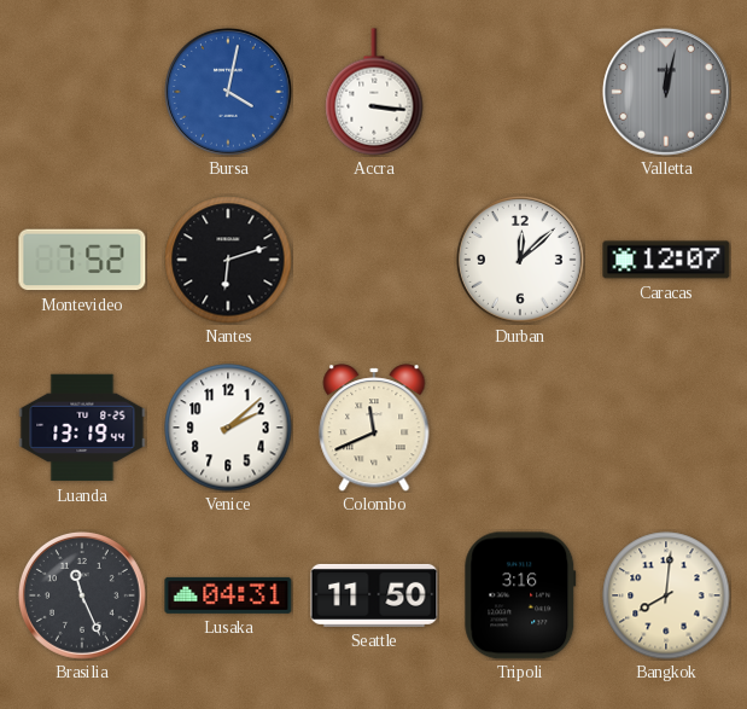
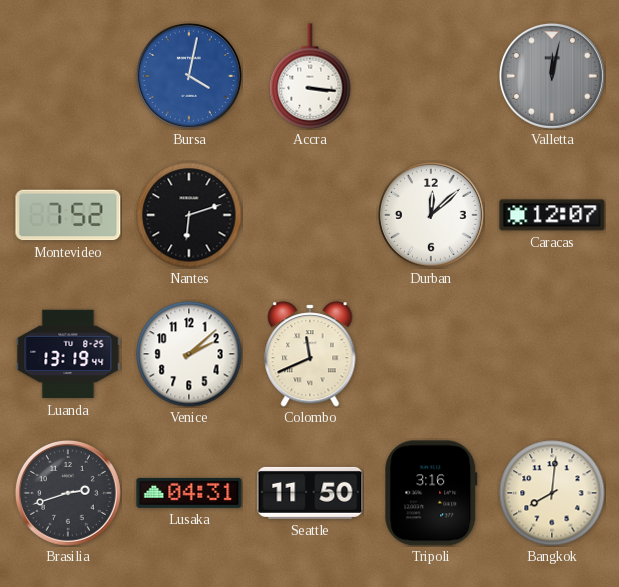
Brasilia: 11:26 -> 2:42
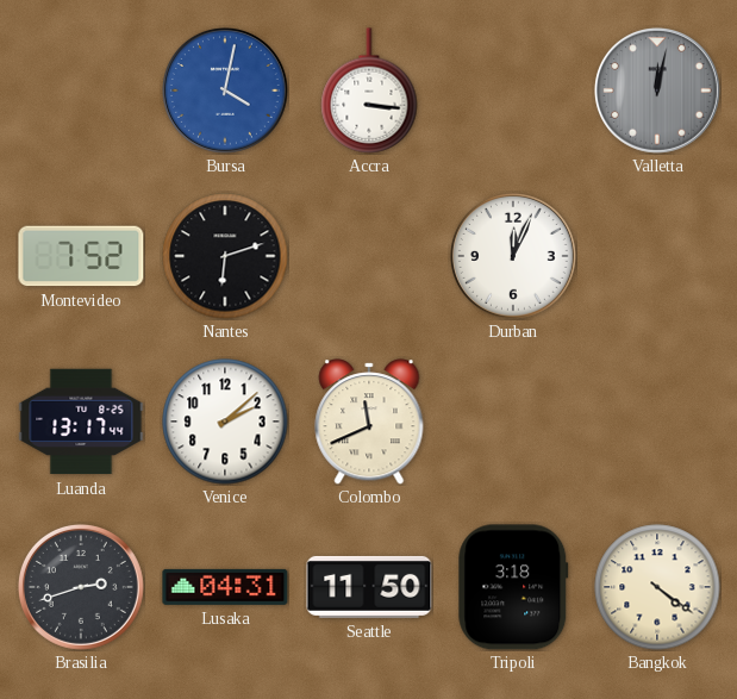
Durban: 12:08 -> 12:04
Caracas: 12:07 -> none
Luanda: 13:19 -> 13:17
Tripoli: 3:16 -> 3:18
Bangkok: 8:01 -> 4:21
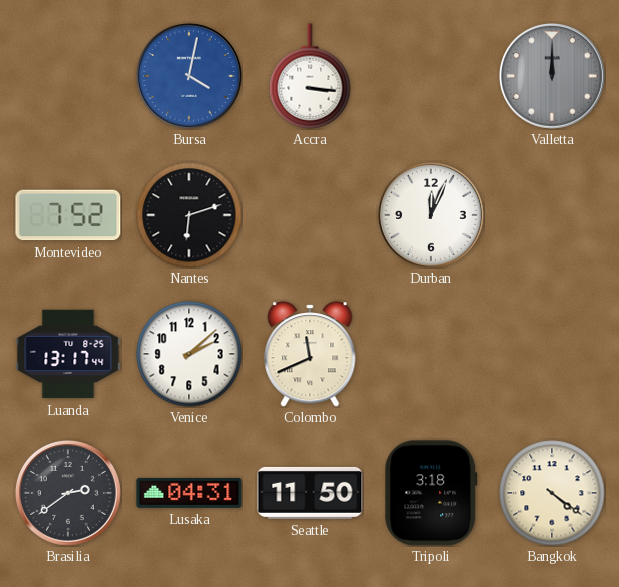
Valletta: 12:02 -> 12:00
Brasilia: 2:42 -> 2:39
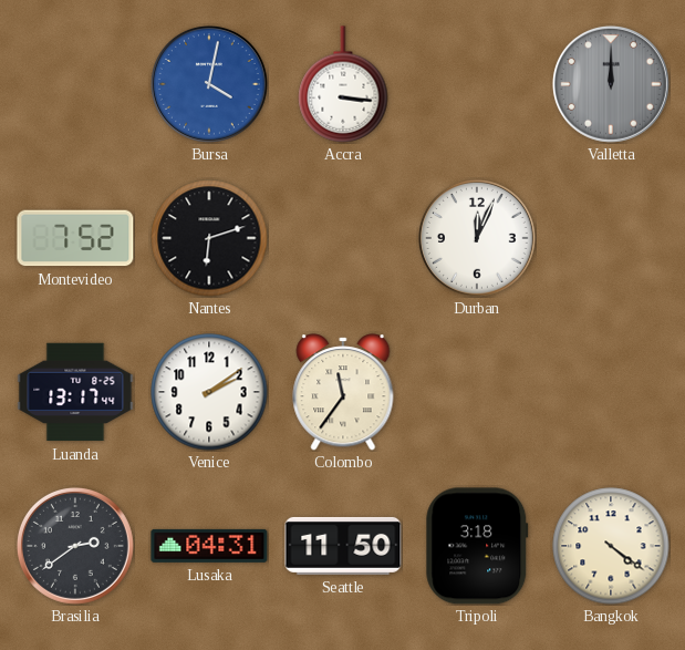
Venice: 2:08 -> 2:09
Colombo: 11:41 -> 11:36
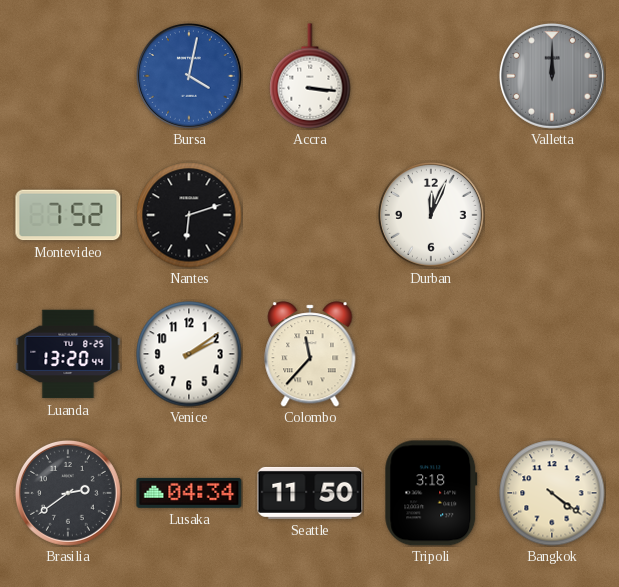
Luanda: 13:17 -> 13:20
Colombo: 11:36 -> 11:37
Lusaka: 04:31 -> 04:34
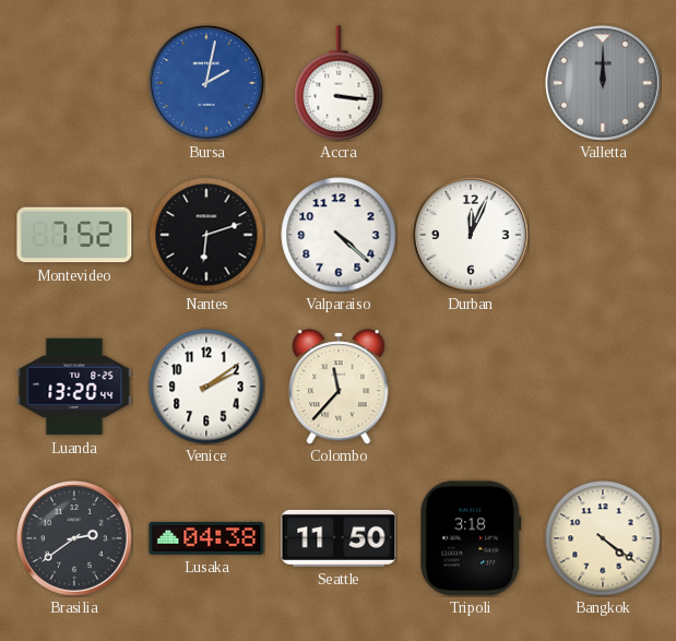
Bursa: 4:02 -> 2:02
Valparaiso: none -> 4:22
Lusaka: 04:34 -> 04:38
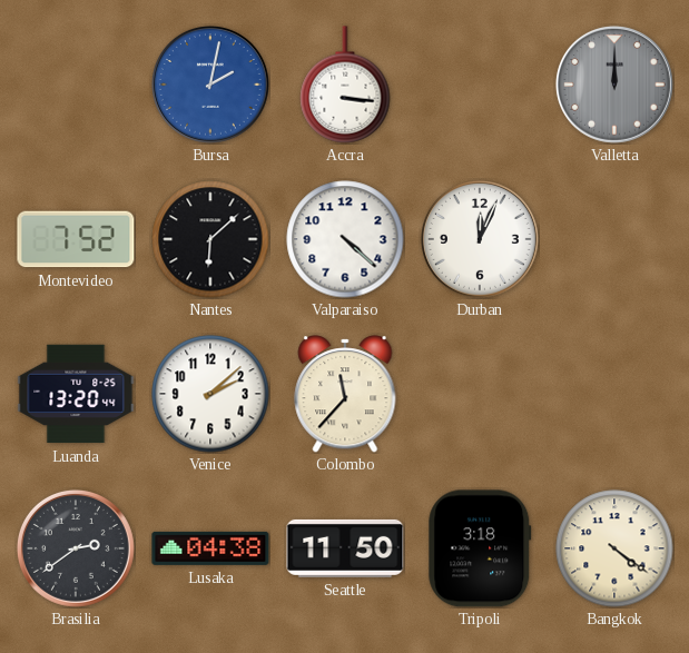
Nantes: 6:12 -> 6:08
Venice: 2:09 -> 2:08
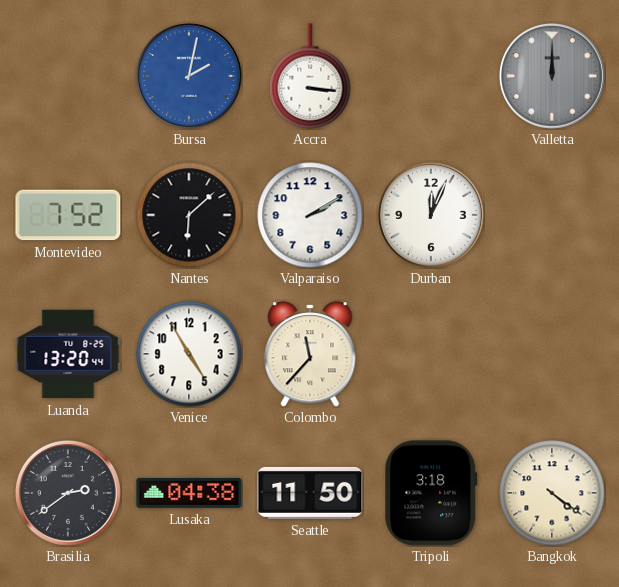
Valparaiso: 4:22 -> 2:10
Venice: 2:08 -> 4:55
